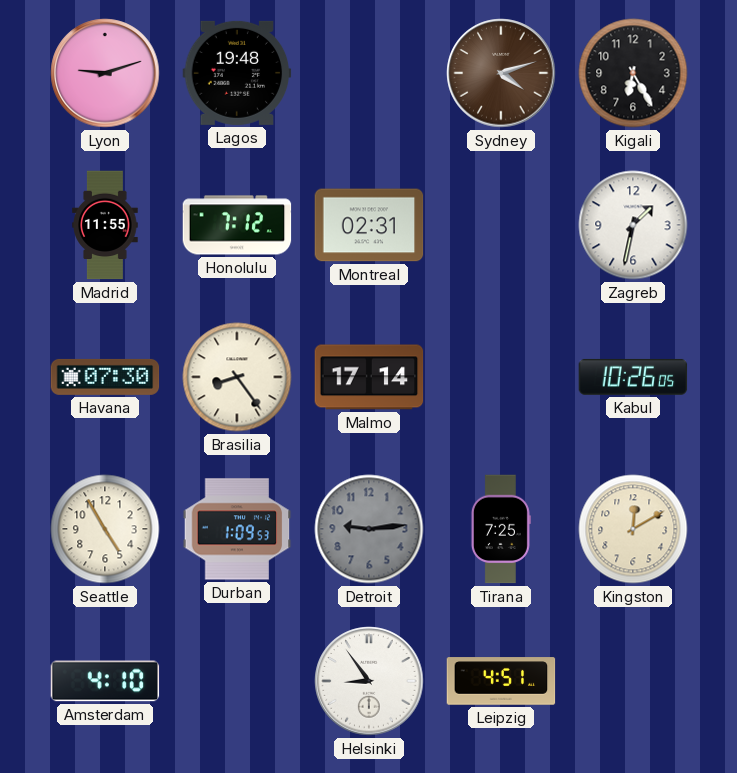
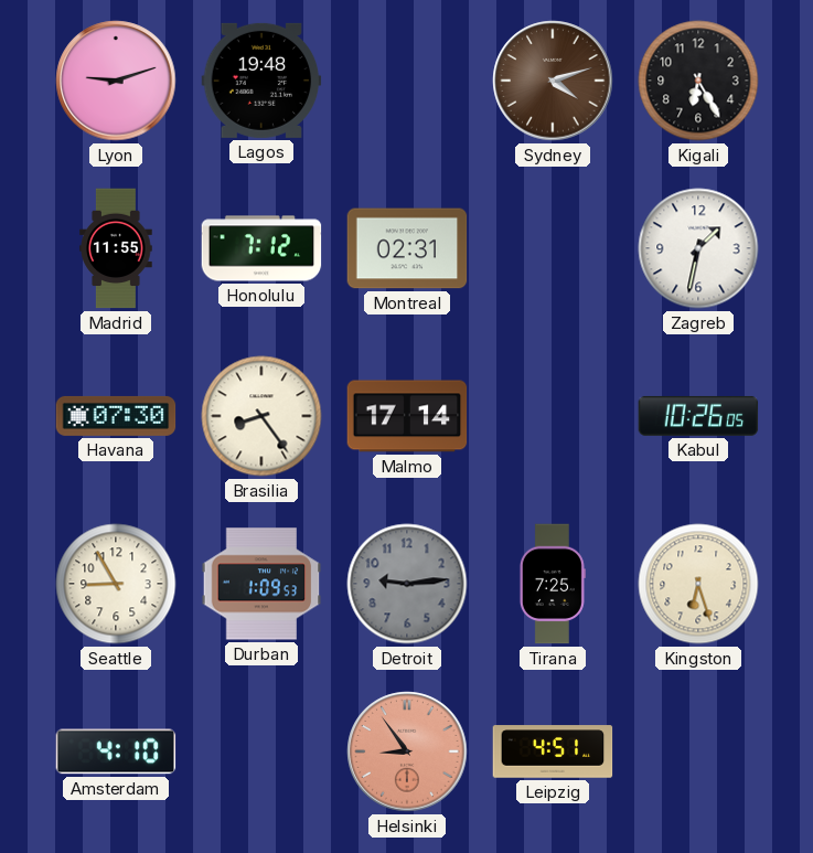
Seattle: 4:55 -> 8:55
Kingston: 12:10 -> 6:27
Helsinki dial: white -> salmon
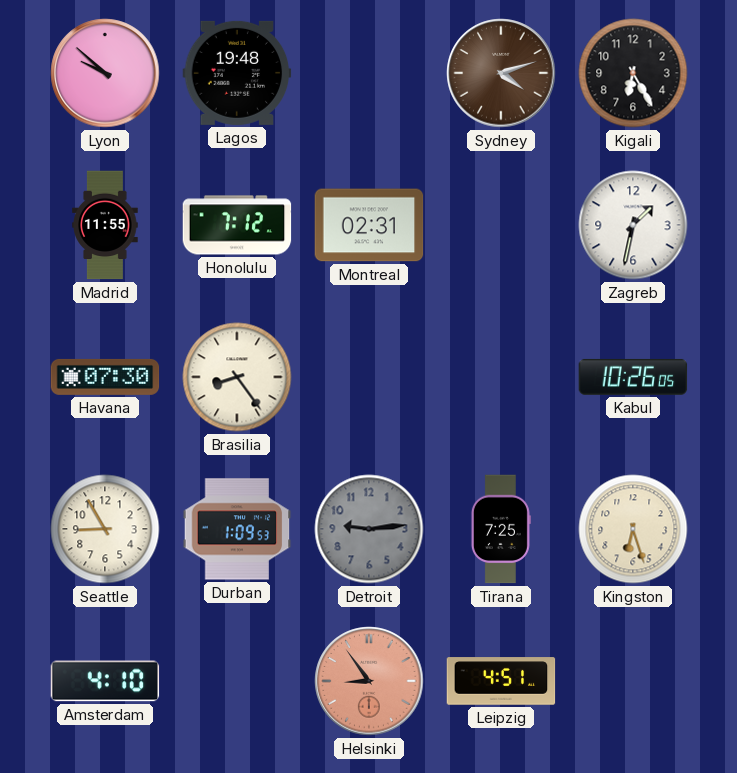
Lyon: 9:12 -> 9:52
Malmo: 17:14 -> none
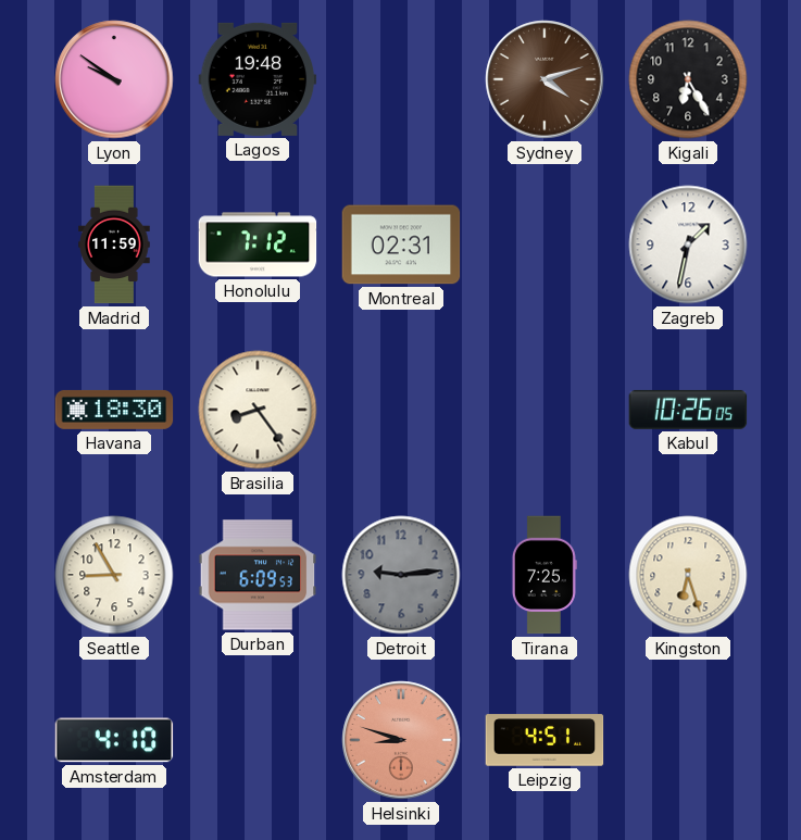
Lyon: 9:52 -> 9:51
Madrid: 11:55 -> 11:59
Havana: 07:30 -> 18:30
Durban: 1:09 -> 6:09
Helsinki: 8:54 -> 8:48
